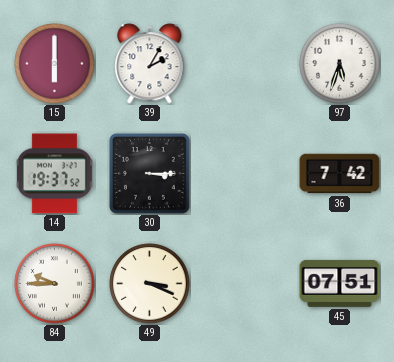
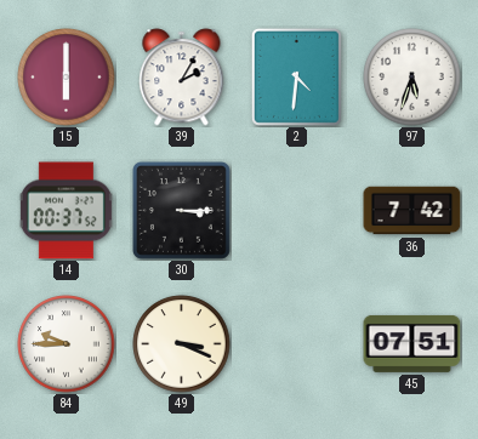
2: none -> 4:31
14: 19:37 -> 00:37
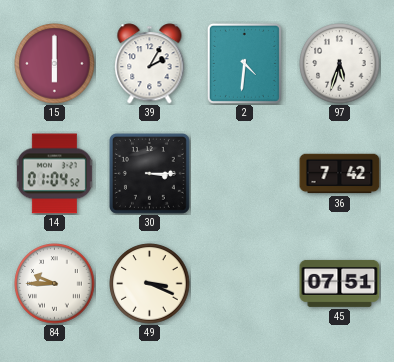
14: 00:37 -> 01:04
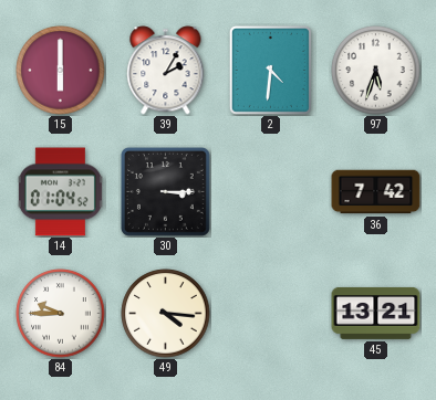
49: 3:19 -> 4:16
45: 07:51 -> 13:21
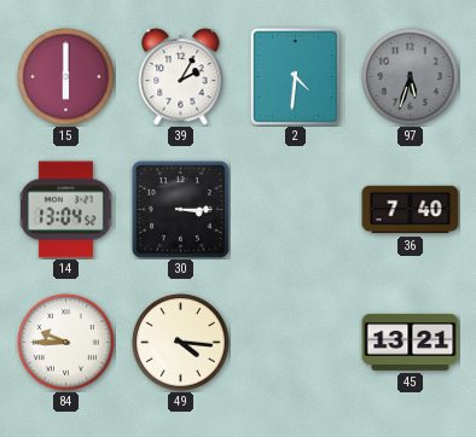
97 dial: white -> grey
14: 01:04 -> 13:04
36: 7:42 -> 7:40
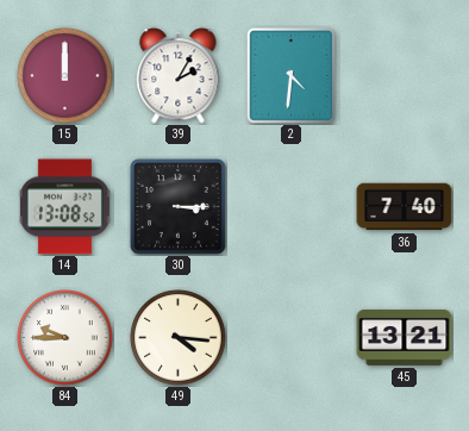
15: 6:00 -> 12:00
97: 5:33 -> none
14: 13:04 -> 13:08
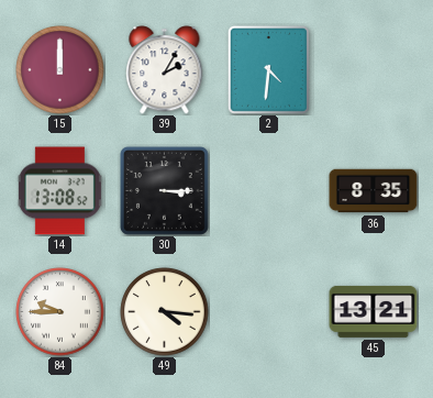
36: 7:40 -> 8:35
